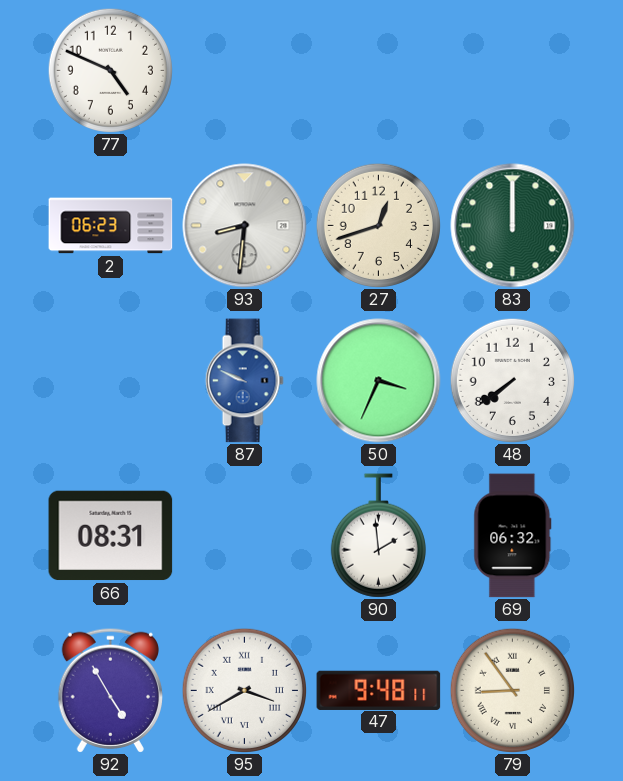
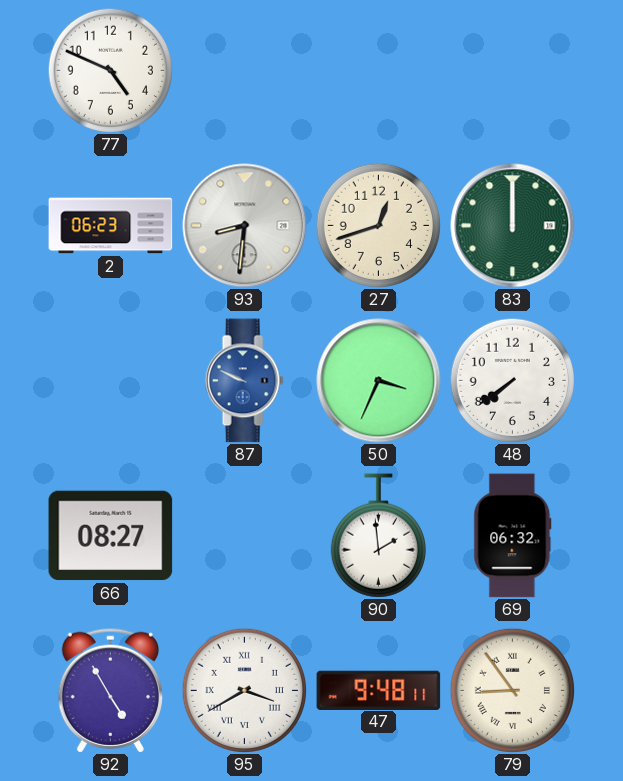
66: 08:31 -> 08:27
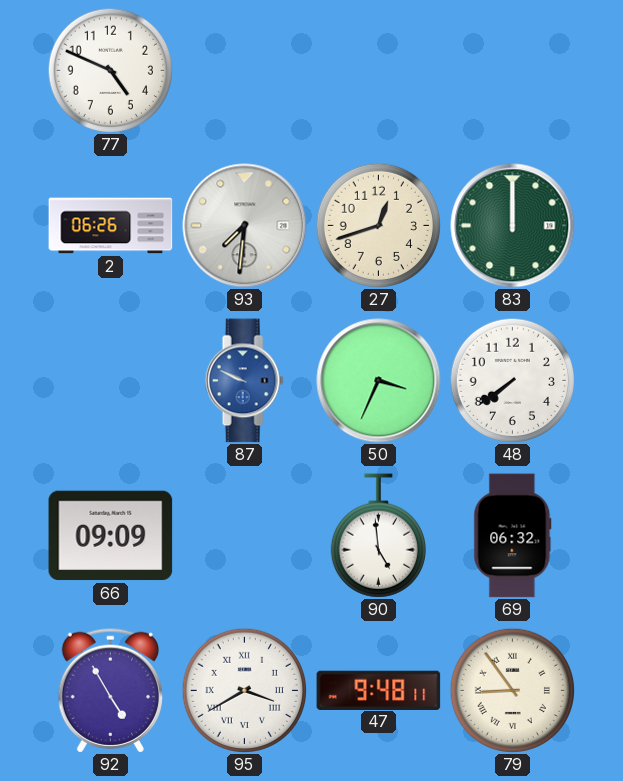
2: 06:23 -> 06:26
93: 8:31 -> 7:31
66: 08:27 -> 09:09
90: 1:59 -> 4:59
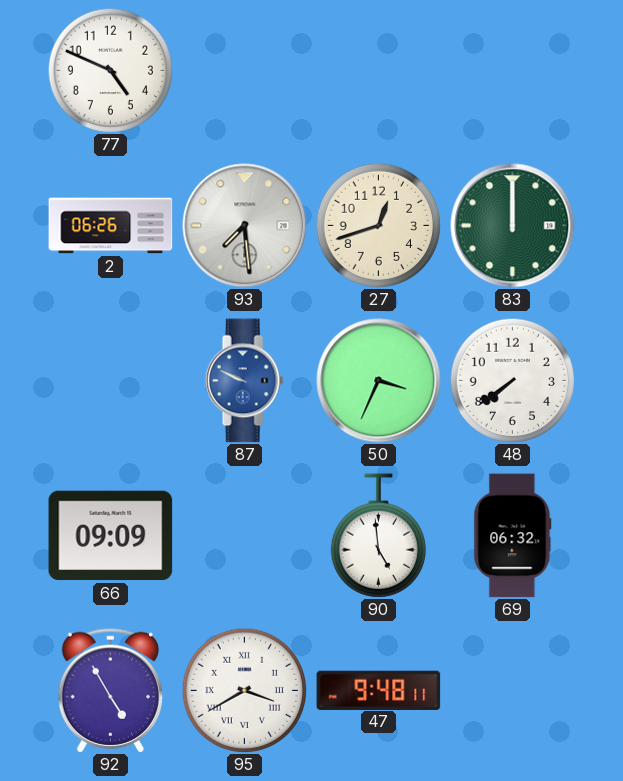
93: 7:31 -> 7:29
79: 8:54 -> none
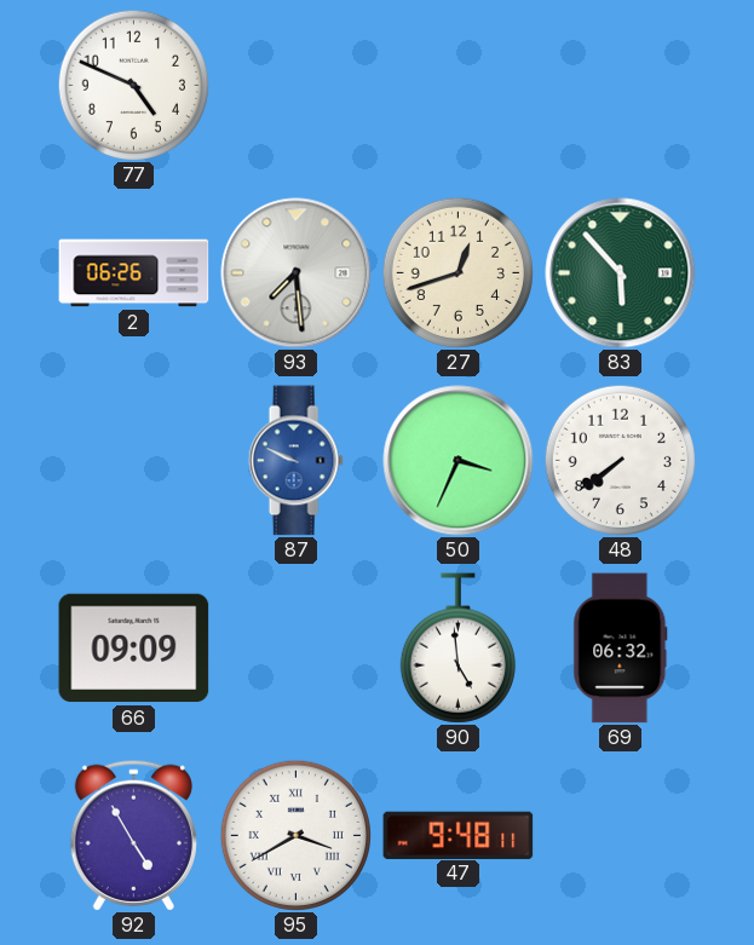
83: 12:00 -> 5:53
